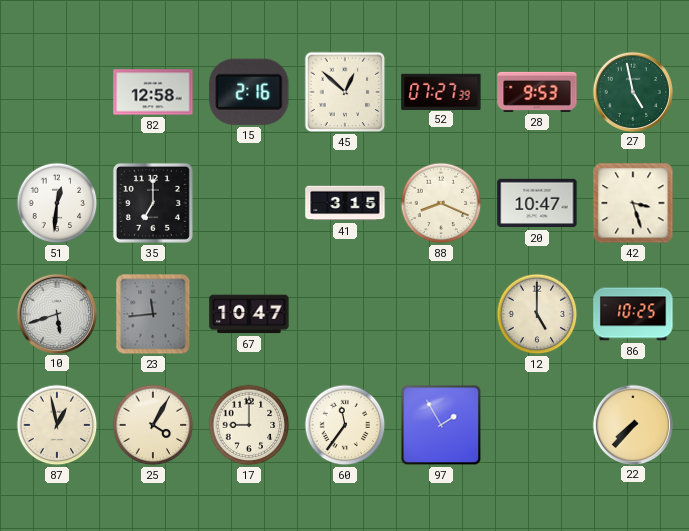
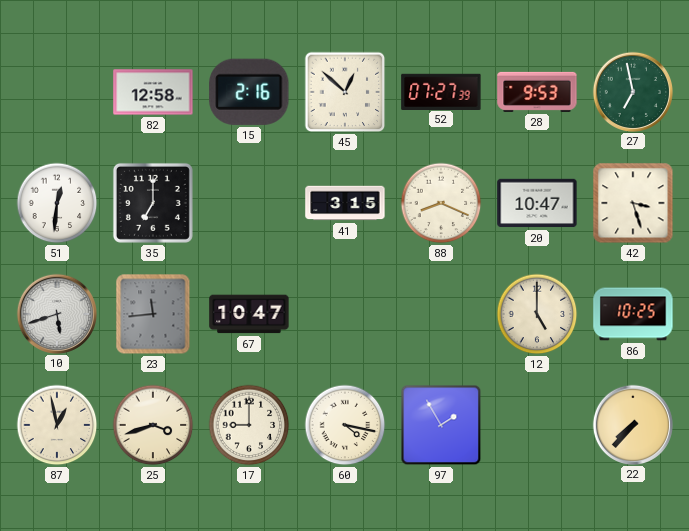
27: 4:58 -> 6:58
25: 4:05 -> 3:42
60: 11:36 -> 4:17
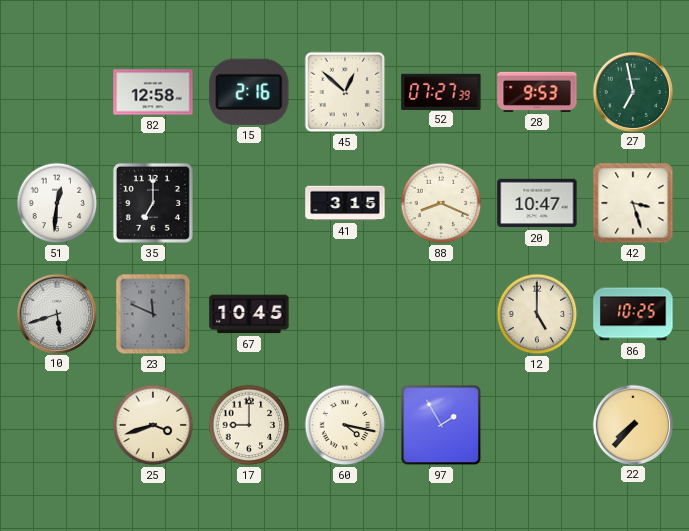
23: 11:44 -> 11:49
67: 10:47 -> 10:45
87: 12:58 -> none
